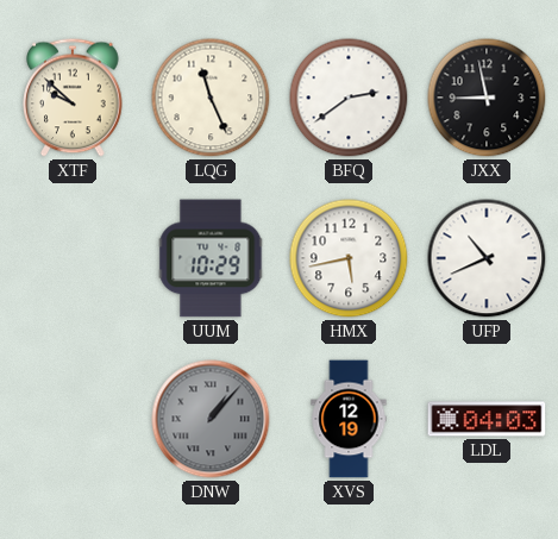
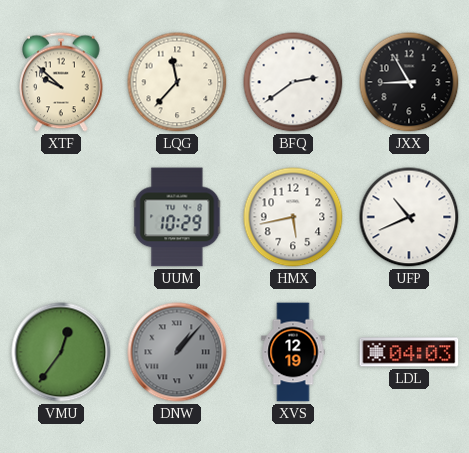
LQG: 11:26 -> 11:37
JXX: 8:58 -> 8:55
VMU: none -> 12:36
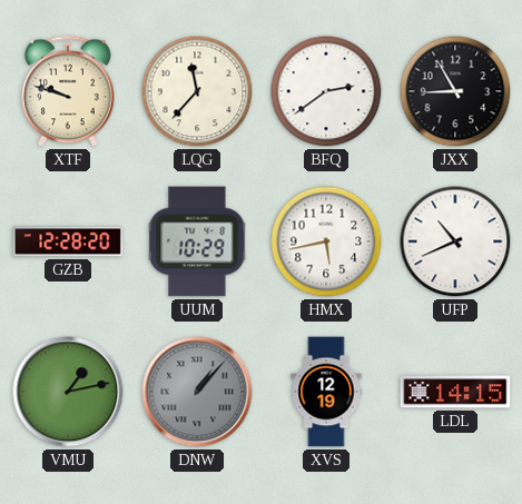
XTF: 9:52 -> 9:48
GZB: none -> 12:28
VMU: 12:36 -> 1:13
LDL: 04:03 -> 14:15
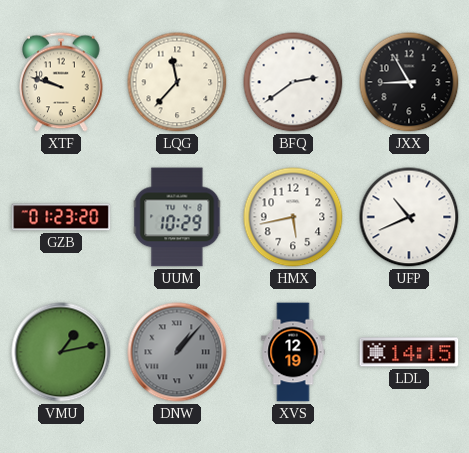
GZB: 12:28 -> 01:23
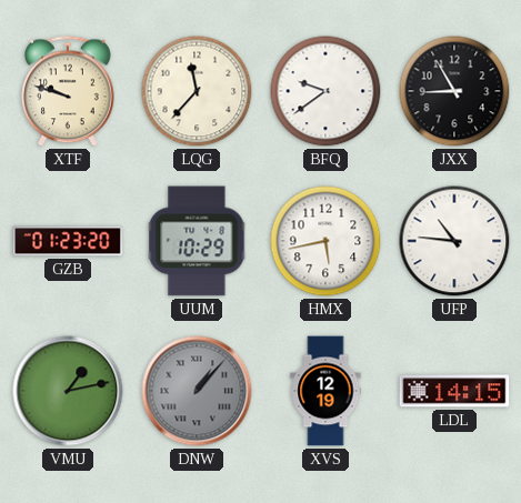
BFQ: 2:39 -> 9:39
UFP: 10:41 -> 10:46
